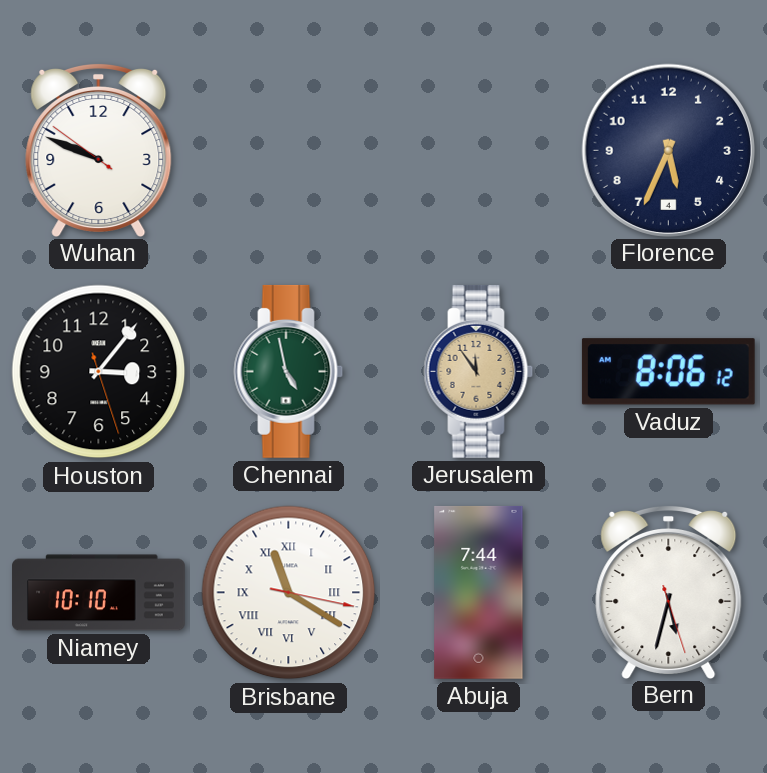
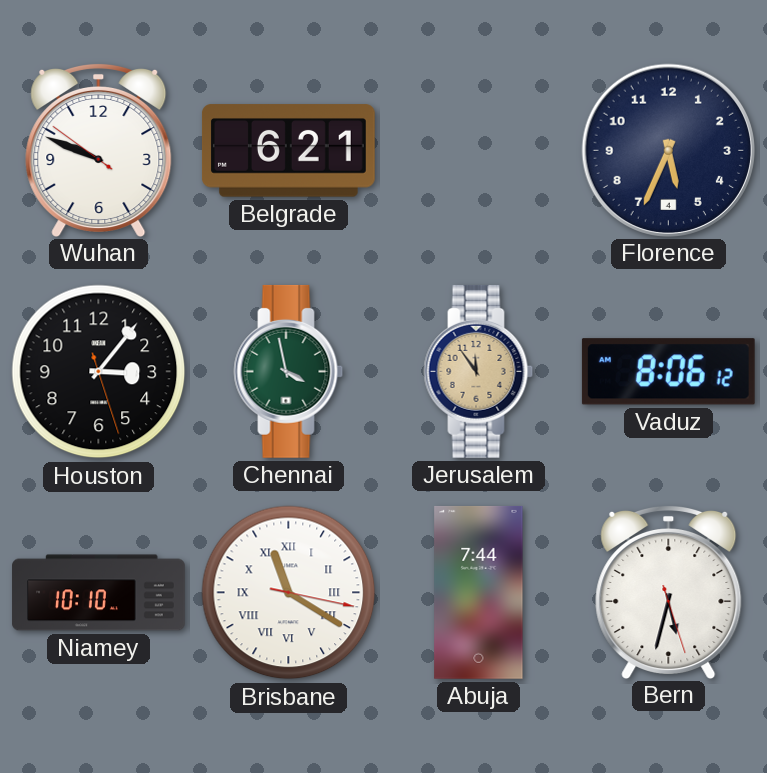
Belgrade: none -> 6:21
Chennai: 4:58 -> 3:58
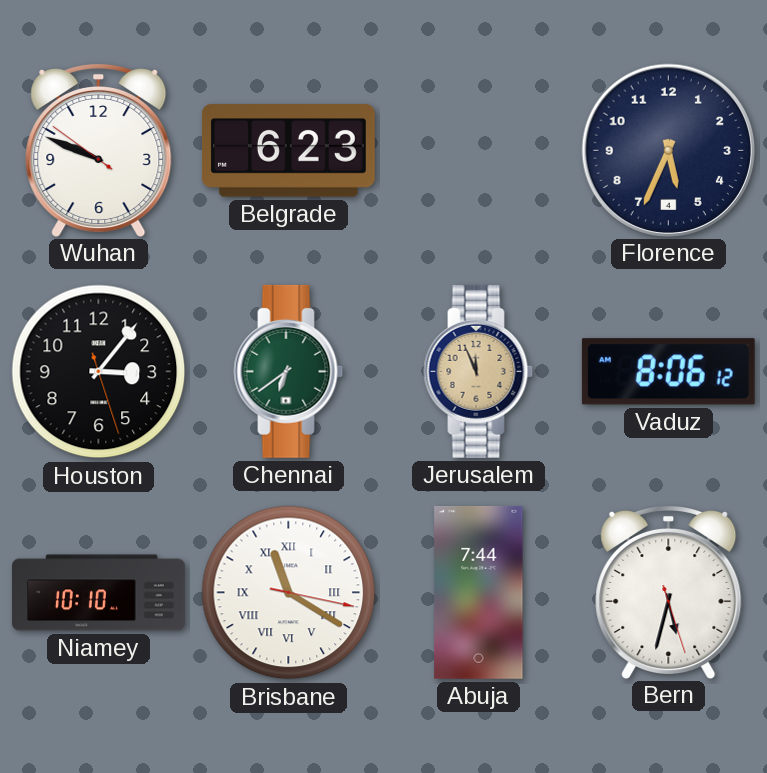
Belgrade: 6:21 -> 6:23
Chennai: 3:58 -> 6:39
Jerusalem: 11:54 -> 11:56
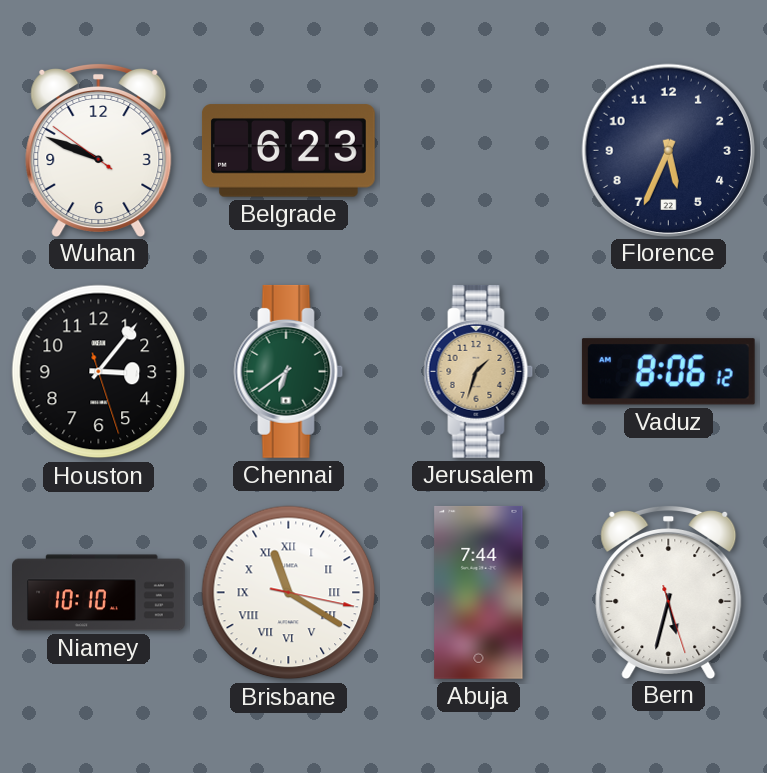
Florence date: 4 -> 22
Jerusalem: 11:56 -> 1:33
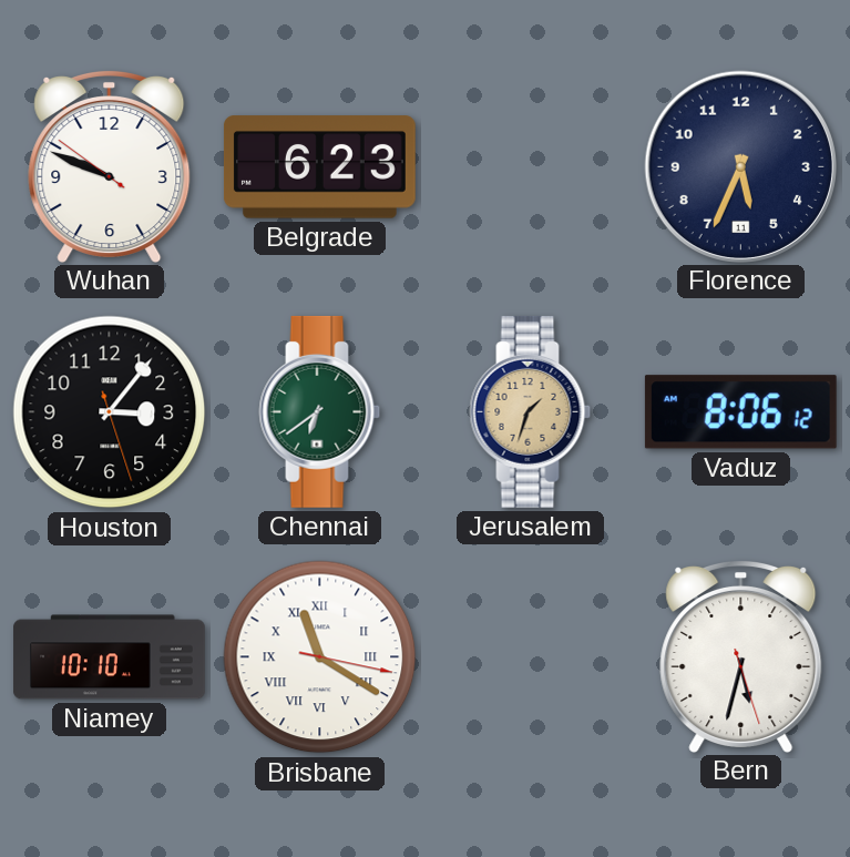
Florence date: 22 -> 11
Abuja: 7:44 -> none
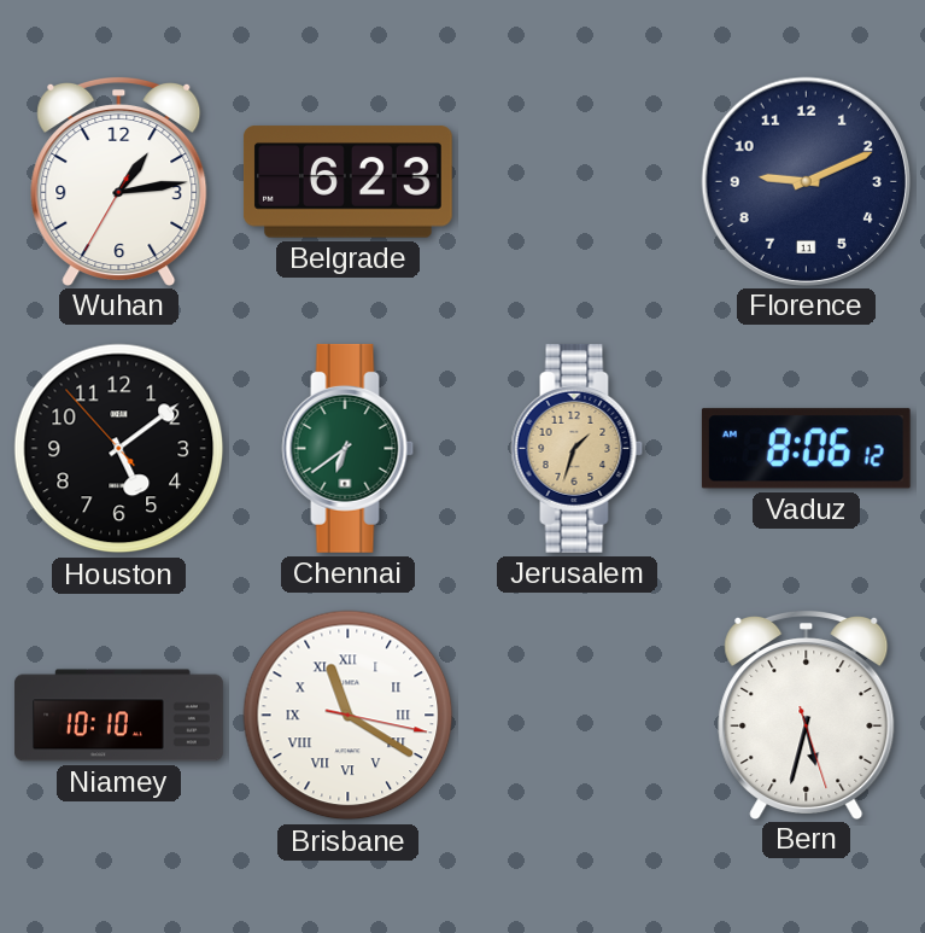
Wuhan: 9:48 -> 1:13
Florence: 5:34 -> 9:11
Houston: 3:06 -> 5:08
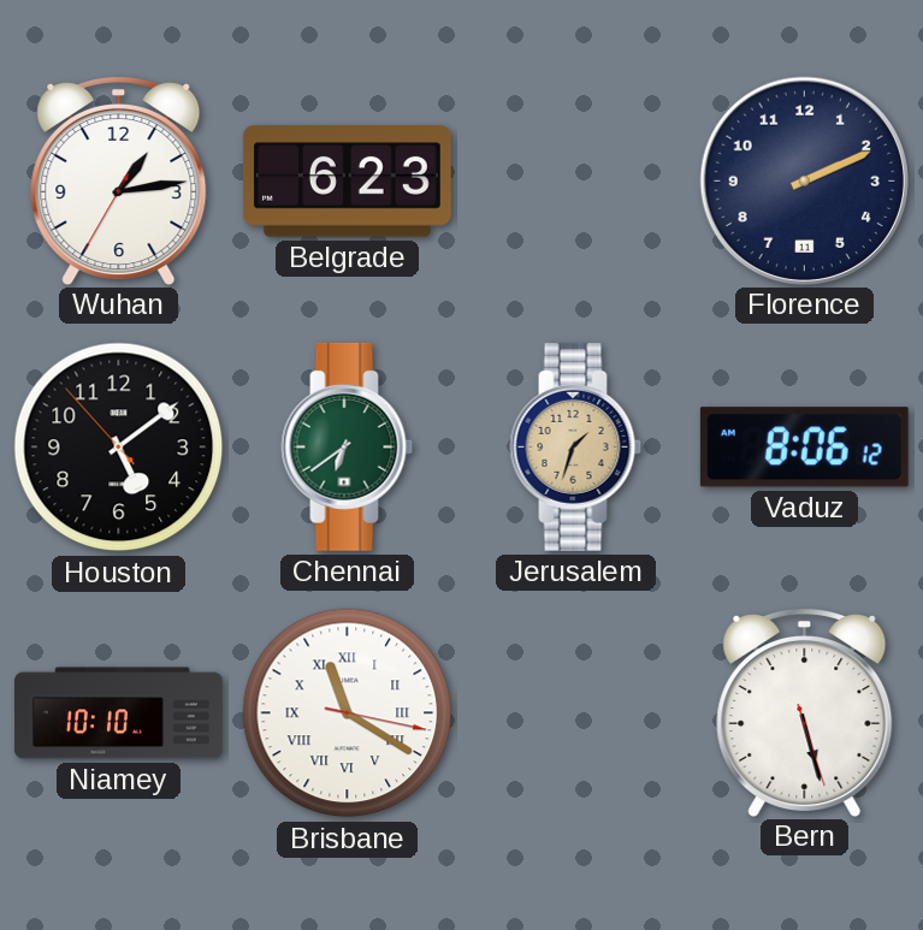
Florence: 9:11 -> 2:11
Bern: 5:32 -> 5:27
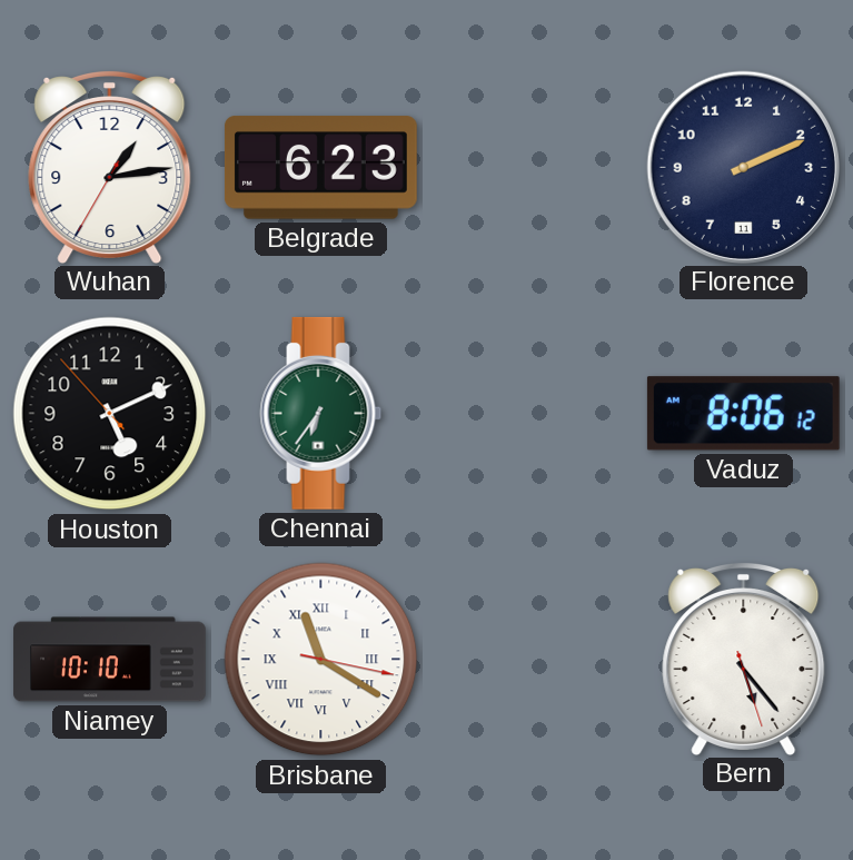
Houston: 5:08 -> 5:10
Chennai: 6:39 -> 6:36
Jerusalem: 1:33 -> none
Bern: 5:27 -> 5:23
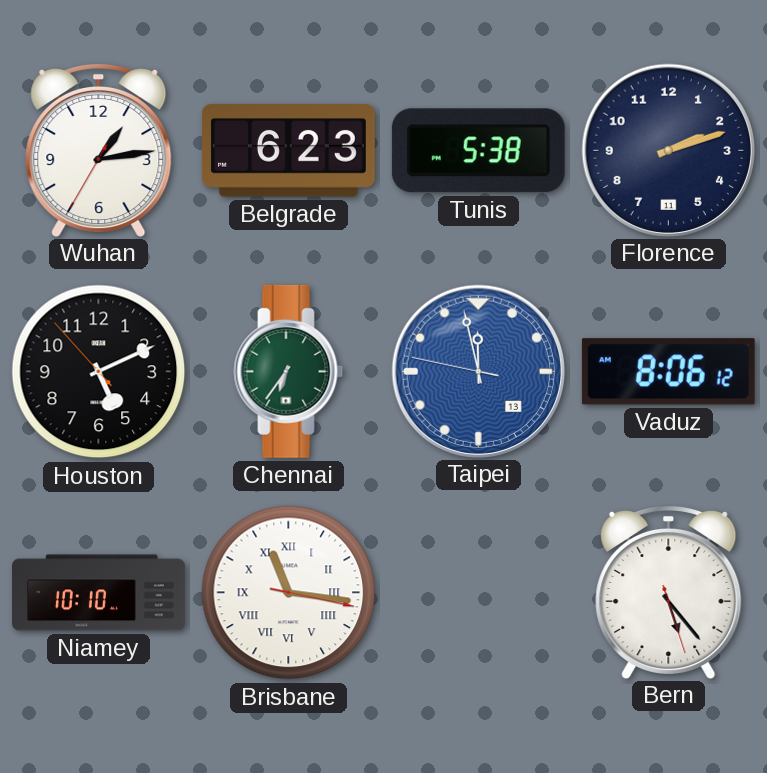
Tunis: none -> 5:38
Florence: 2:11 -> 2:12
Taipei: none -> 11:57
Brisbane: 11:20 -> 11:16
